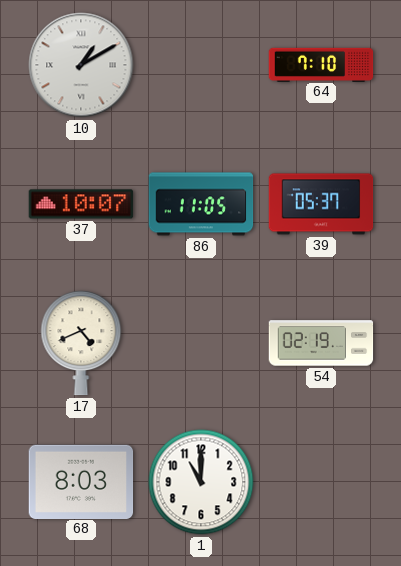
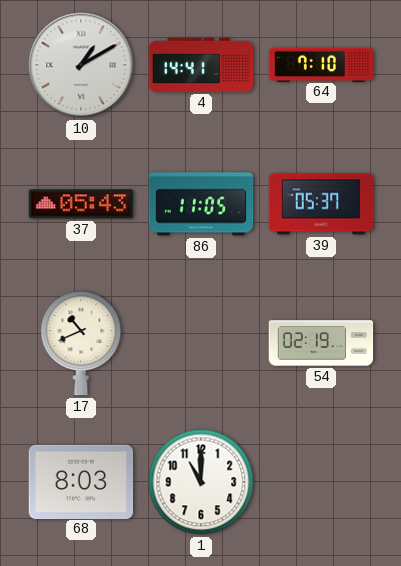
4: none -> 14:41
37: 10:07 -> 05:43
17: 4:41 -> 10:41
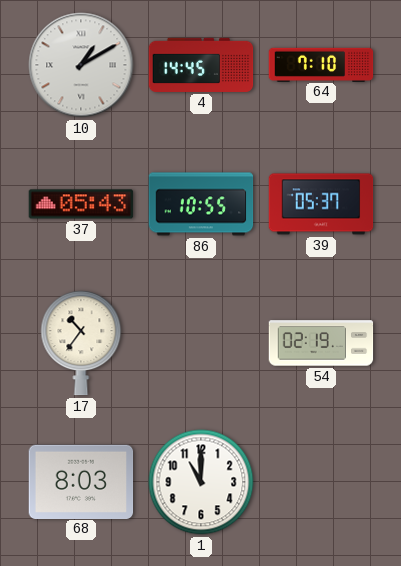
4: 14:41 -> 14:45
86: 11:05 -> 10:55
17: 10:41 -> 10:36
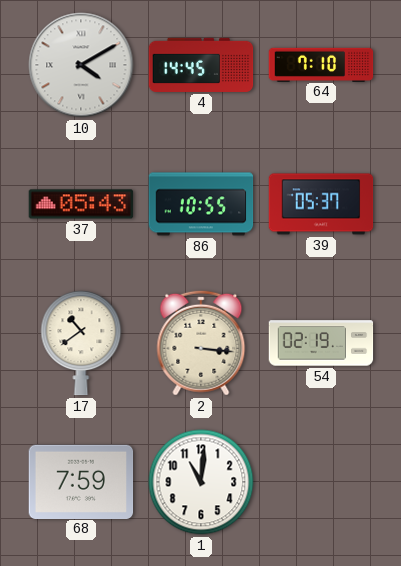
10: 1:10 -> 4:10
17: 10:36 -> 10:39
2: none -> 3:16
68: 8:03 -> 7:59
1: 11:00 -> 11:01
